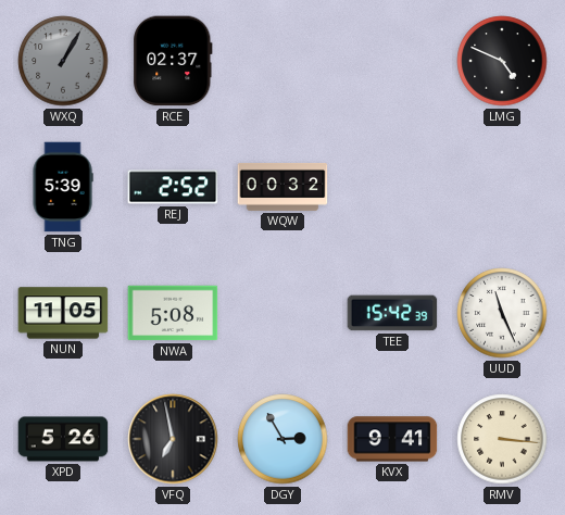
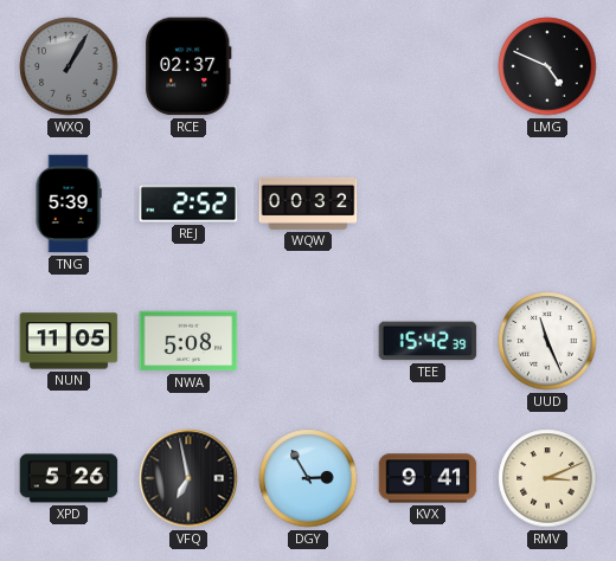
RMV: 3:16 -> 3:11
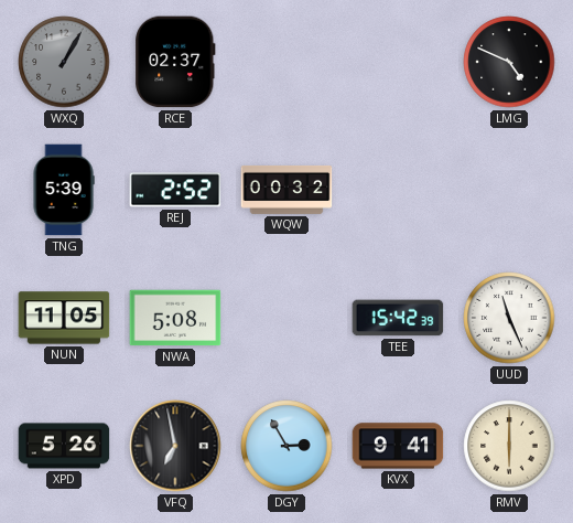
RMV: 3:11 -> 6:00
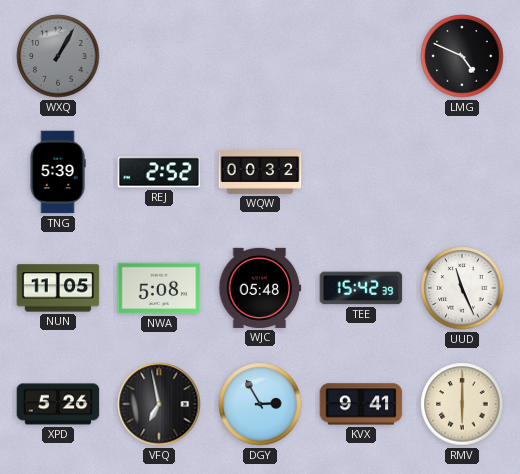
RCE: 02:37 -> none
WJC: none -> 05:48
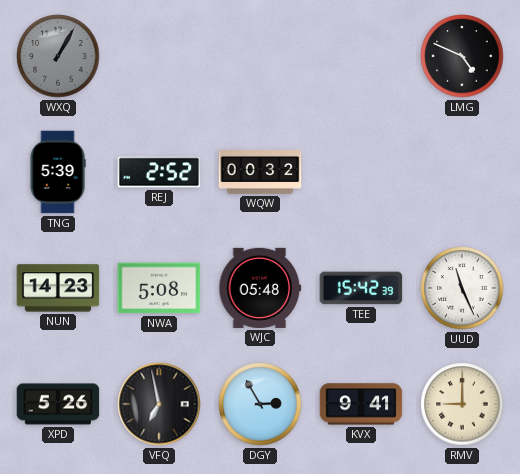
NUN: 11:05 -> 14:23
RMV: 6:00 -> 9:00
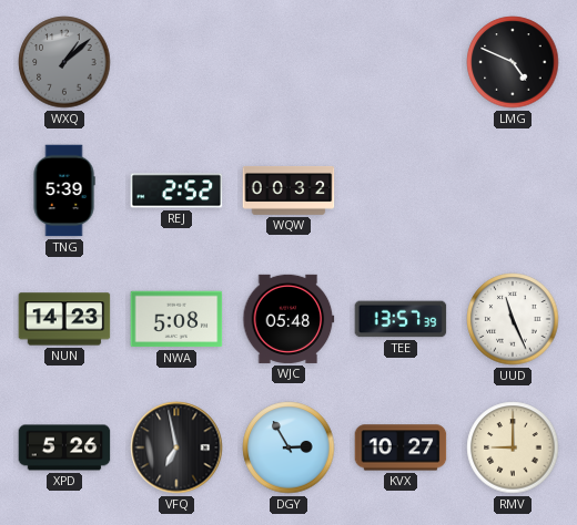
WXQ: 1:05 -> 1:08
TEE: 15:42 -> 13:57
KVX: 9:41 -> 10:27
